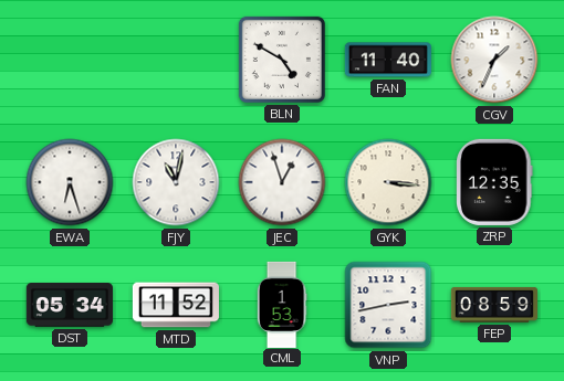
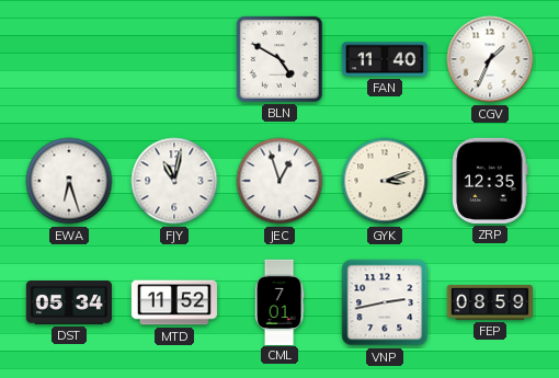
GYK: 3:16 -> 3:12
CML: 1:53 -> 7:01
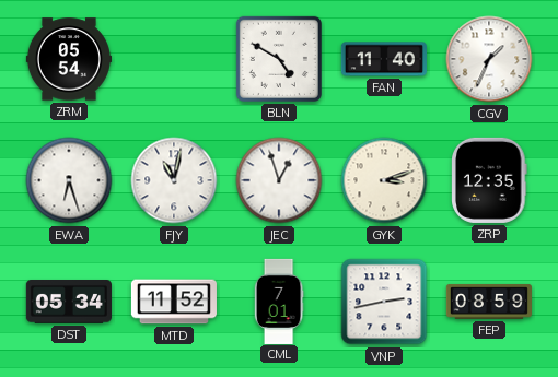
ZRM: none -> 05:54
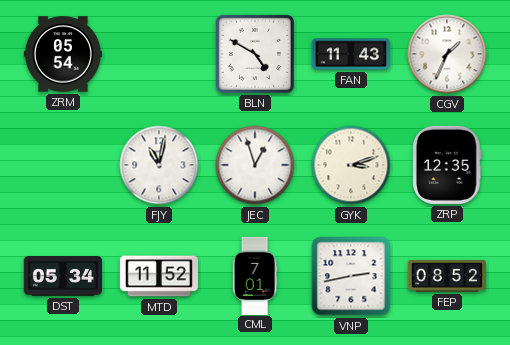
FAN: 11:40 -> 11:43
EWA: 6:27 -> none
FEP: 08:59 -> 08:52
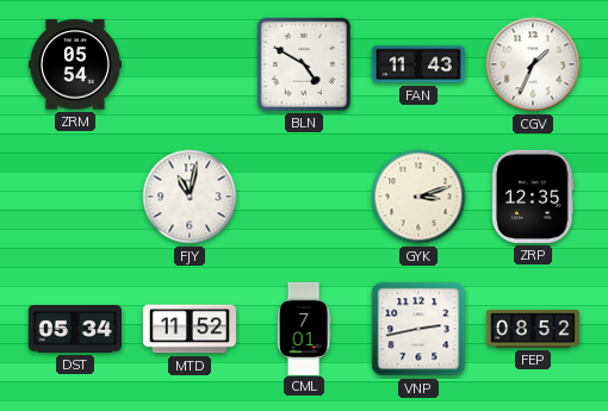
JEC: 12:57 -> none
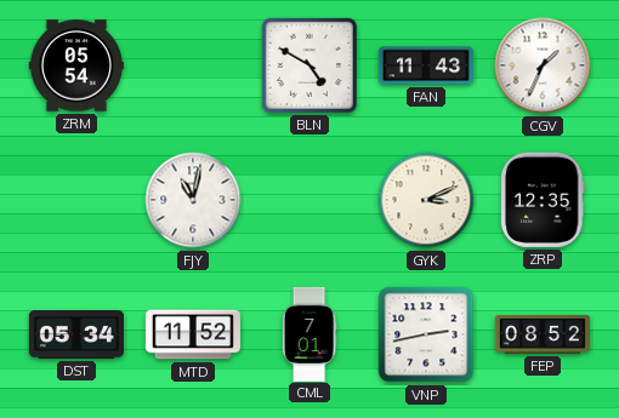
GYK: 3:12 -> 3:11
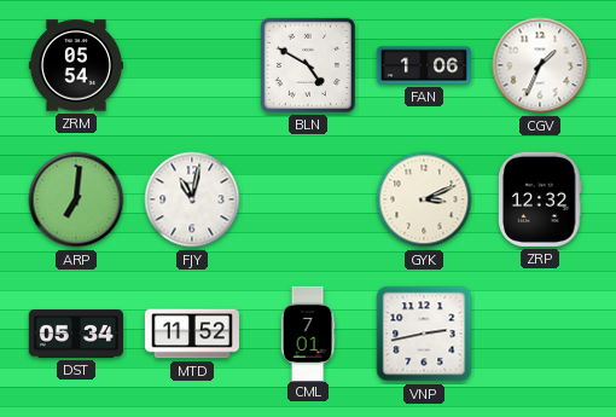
FAN: 11:43 -> 1:06
ARP: none -> 7:01
ZRP: 12:35 -> 12:32
FEP: 08:52 -> none
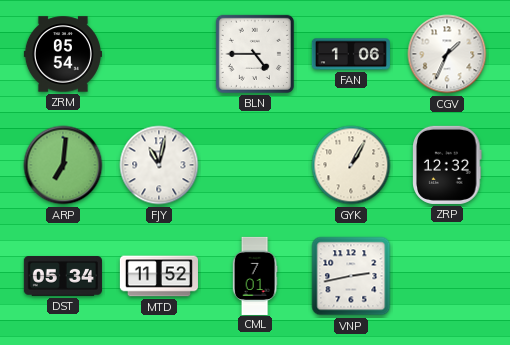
BLN: 4:50 -> 4:45
GYK: 3:11 -> 1:05
